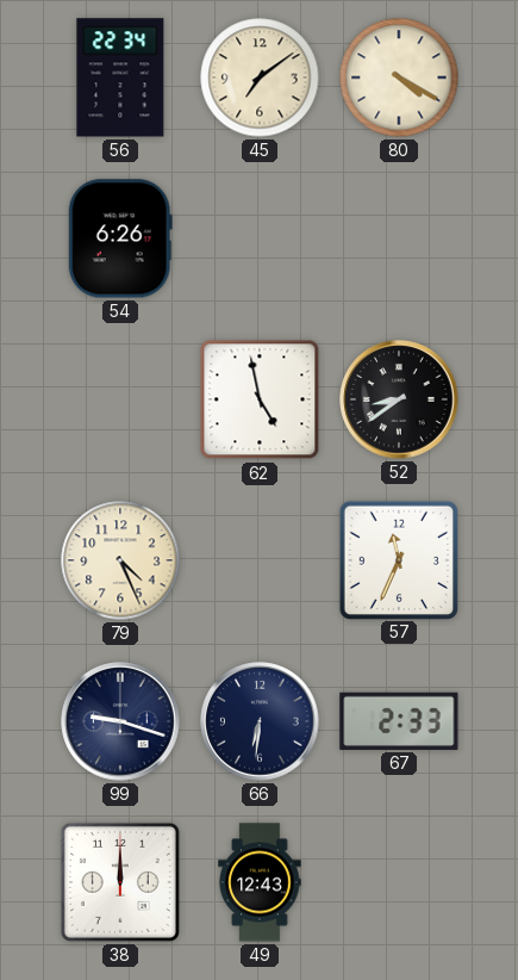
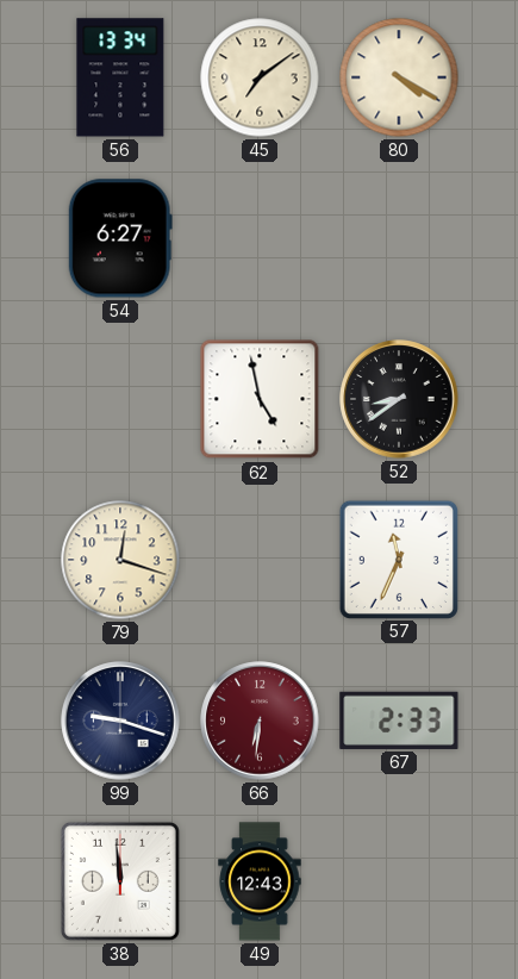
56: 22:34 -> 13:34
54: 6:26 -> 6:27
79: 4:26 -> 12:18
66 dial: navy -> burgundy
38: 12:00 -> 11:59
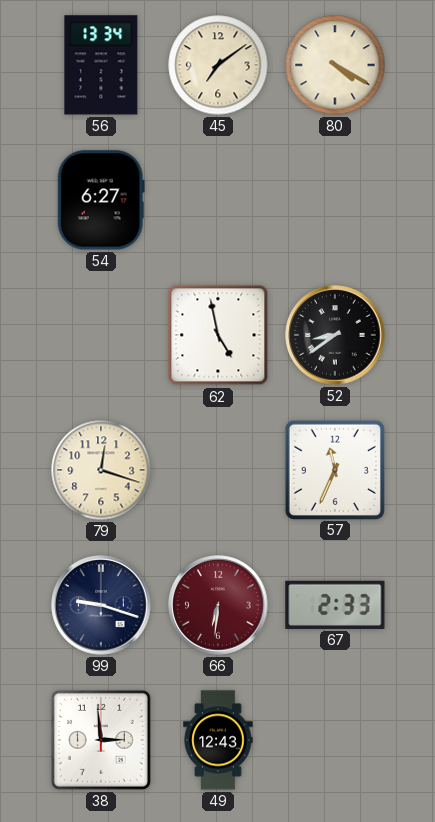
38: 11:59 -> 2:59
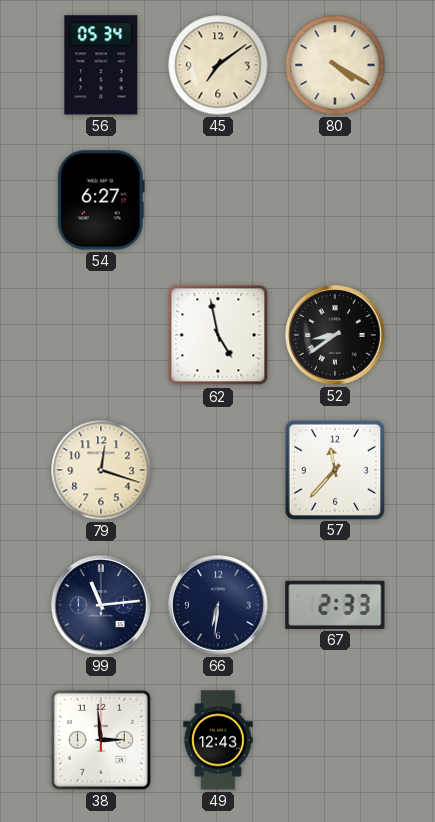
56: 13:34 -> 05:34
57: 11:34 -> 11:37
99: 9:18 -> 11:14
66 dial: burgundy -> navy
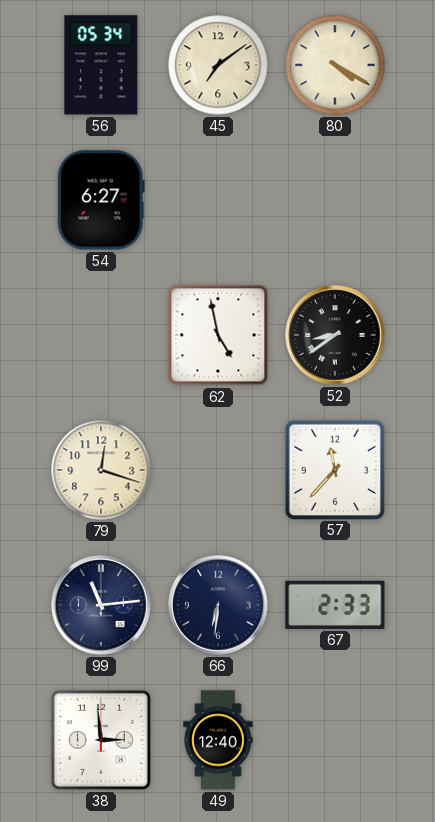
49: 12:43 -> 12:40
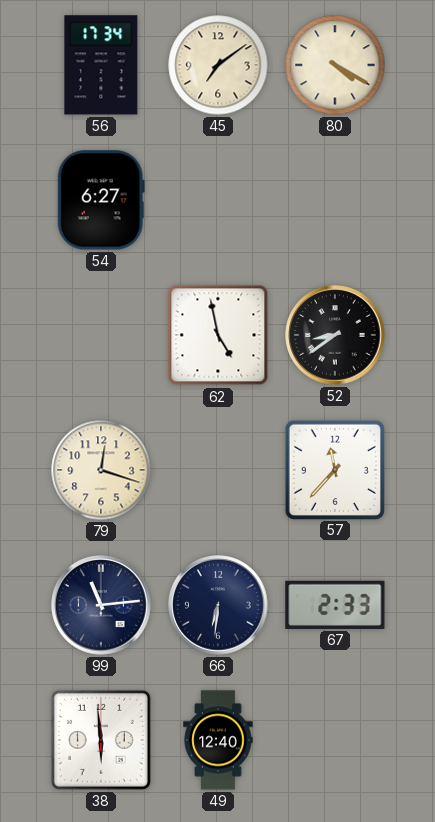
56: 05:34 -> 17:34
38: 2:59 -> 5:59
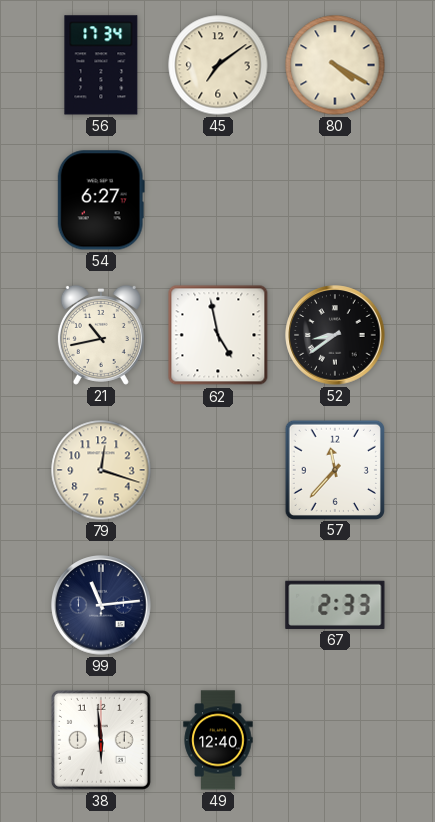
21: none -> 10:43
66: 6:31 -> none
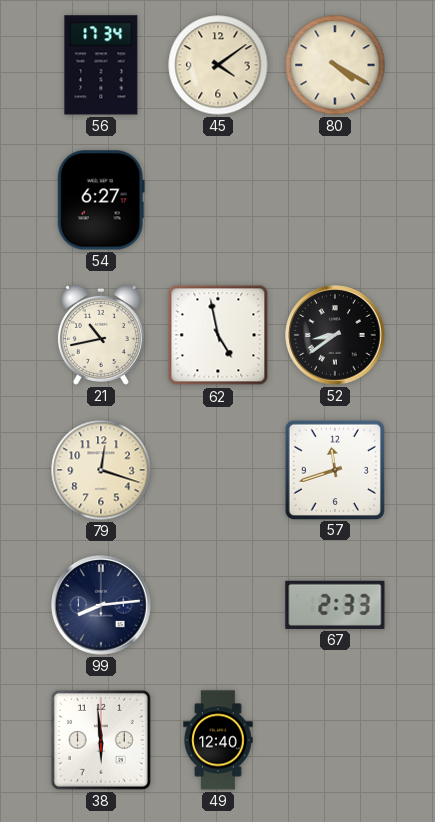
45: 7:09 -> 4:09
57: 11:37 -> 11:42
99: 11:14 -> 8:14
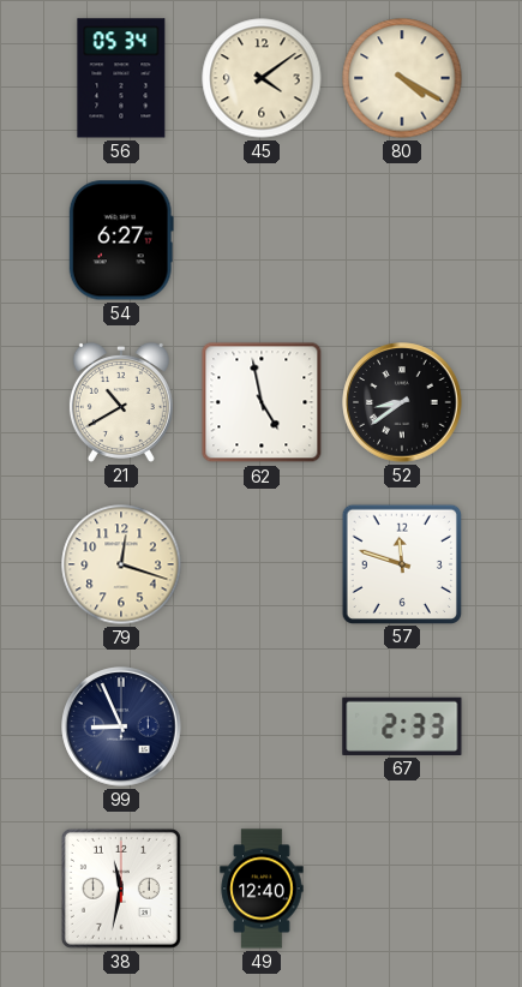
56: 17:34 -> 05:34
21: 10:43 -> 10:40
57: 11:42 -> 11:48
99: 8:14 -> 8:56
38: 5:59 -> 11:32
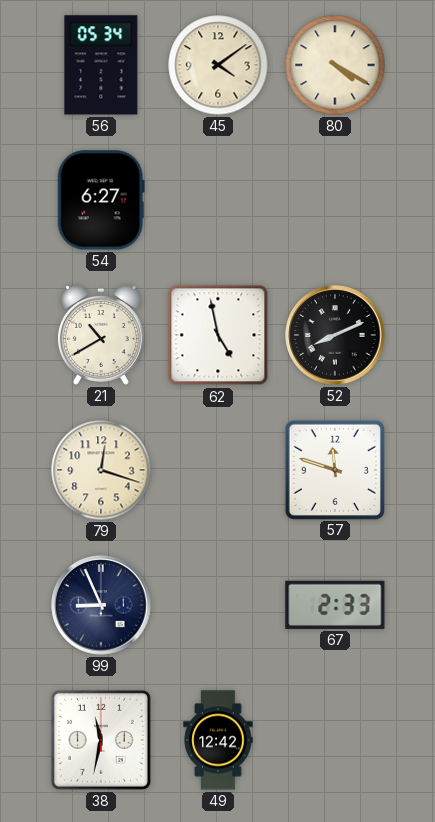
52: 8:39 -> 8:11
49: 12:40 -> 12:42
